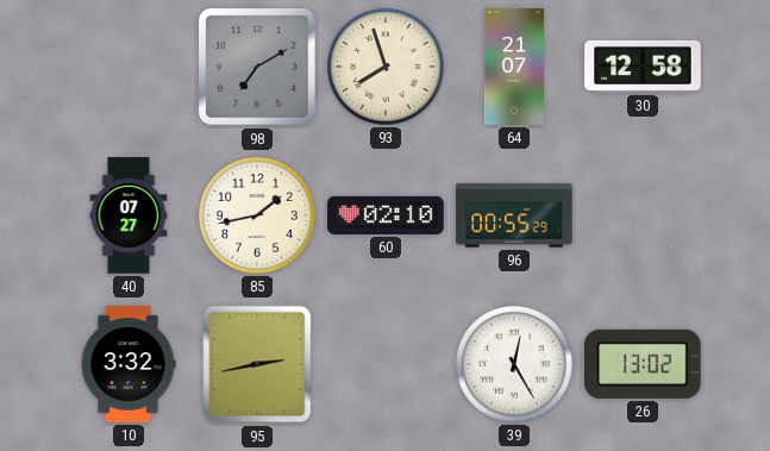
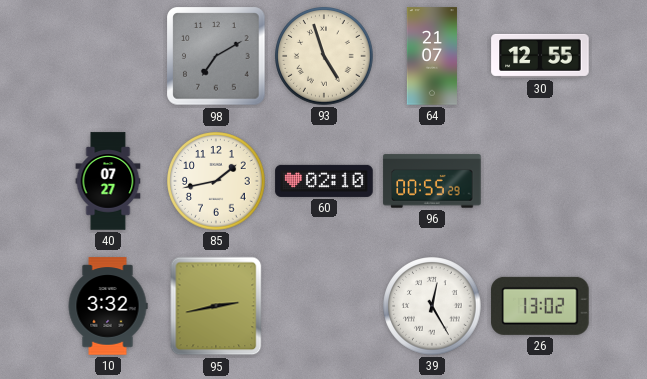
93: 7:57 -> 4:57
30: 12:58 -> 12:55
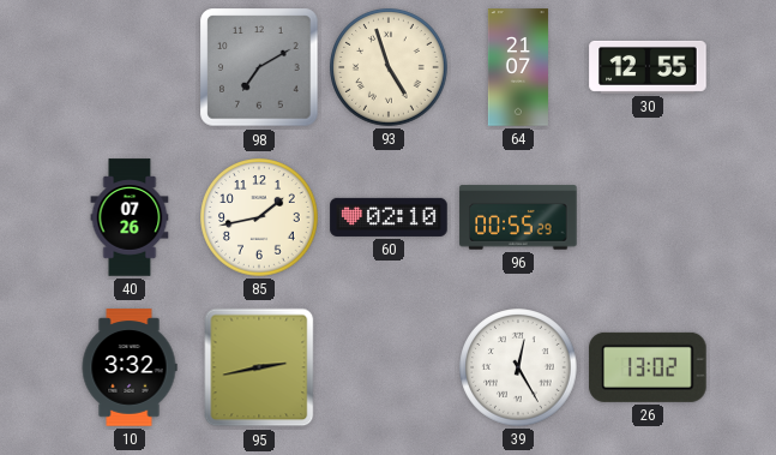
40: 07:27 -> 07:26
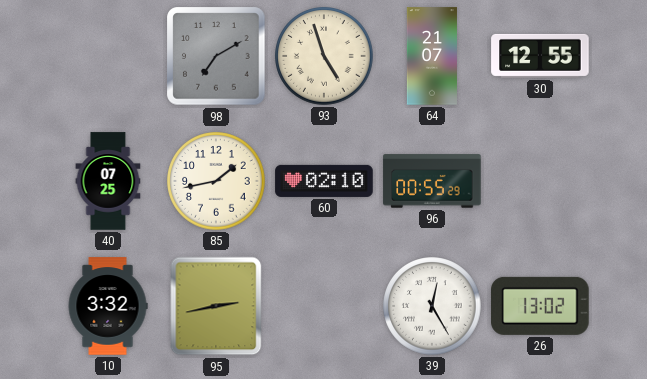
40: 07:26 -> 07:25
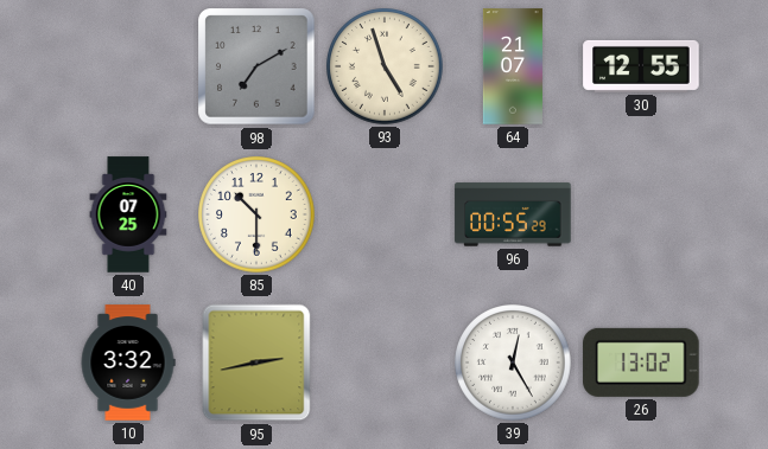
85: 1:43 -> 10:30
60: 02:10 -> none
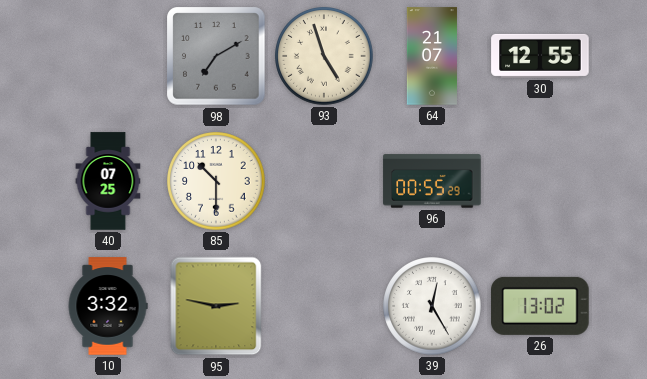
95: 2:43 -> 2:47
